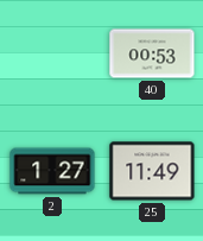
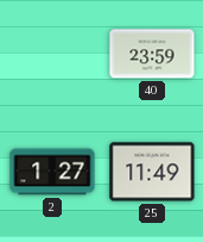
40: 00:53 -> 23:59
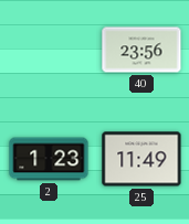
40: 23:59 -> 23:56
2: 1:27 -> 1:23
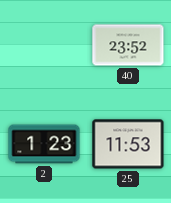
40: 23:56 -> 23:52
25: 11:49 -> 11:53
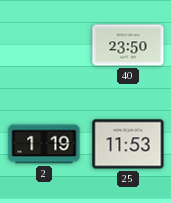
40: 23:52 -> 23:50
2: 1:23 -> 1:19
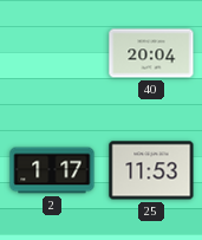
40: 23:50 -> 20:04
2: 1:19 -> 1:17
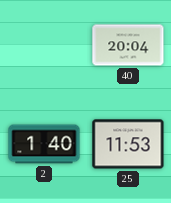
2: 1:17 -> 1:40
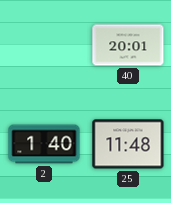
40: 20:04 -> 20:01
25: 11:53 -> 11:48
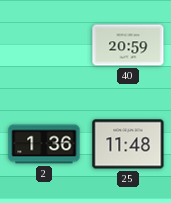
40: 20:01 -> 20:59
2: 1:40 -> 1:36
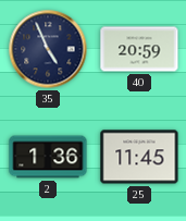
35: none -> 4:56
25: 11:48 -> 11:45
